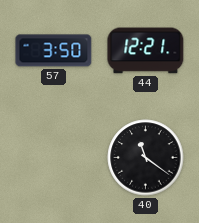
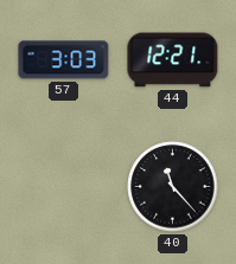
57: 3:50 -> 3:03
40: 11:21 -> 11:23
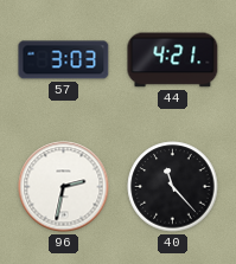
44: 12:21 -> 4:21
96: none -> 2:32
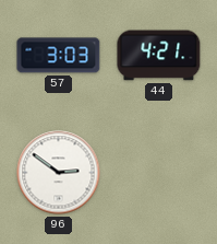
96: 2:32 -> 2:51
40: 11:23 -> none
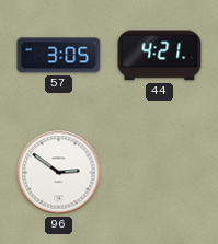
57: 3:03 -> 3:05
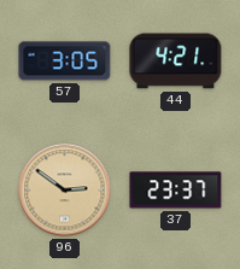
96 dial: white -> champagne
37: none -> 23:37
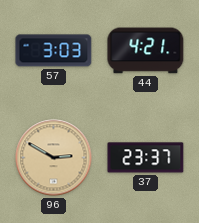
57: 3:05 -> 3:03
96: 2:51 -> 2:50
